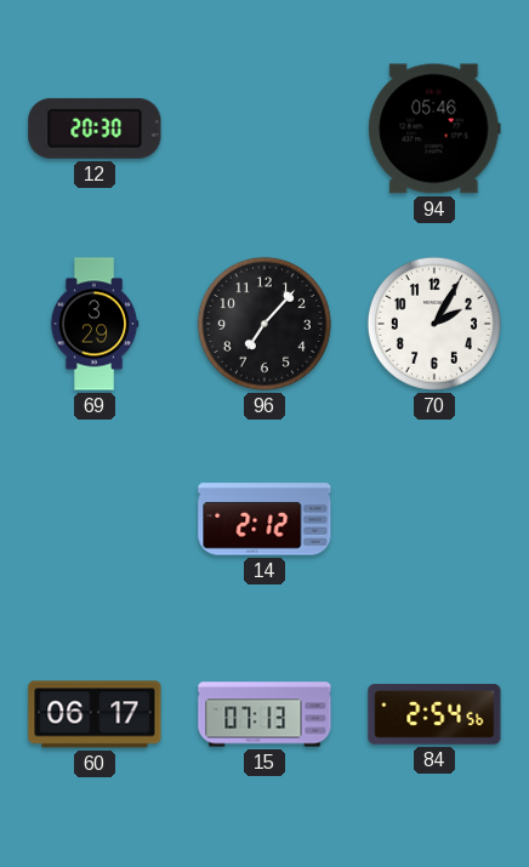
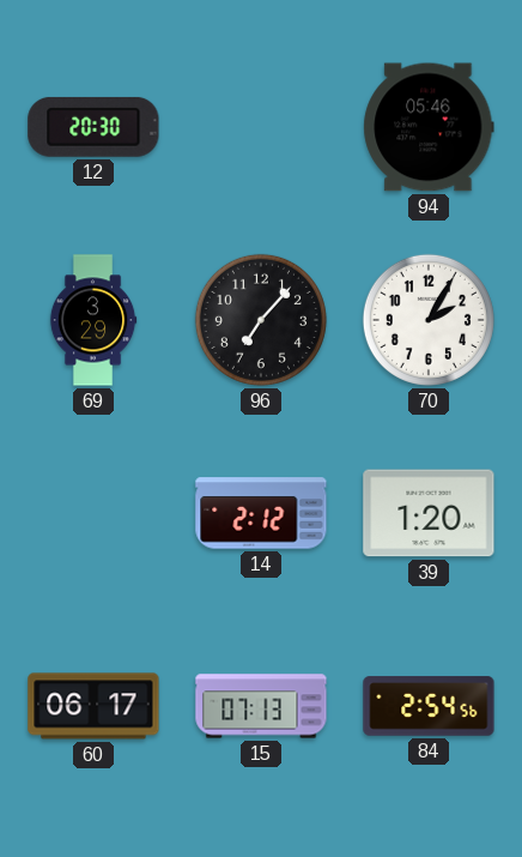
39: none -> 1:20
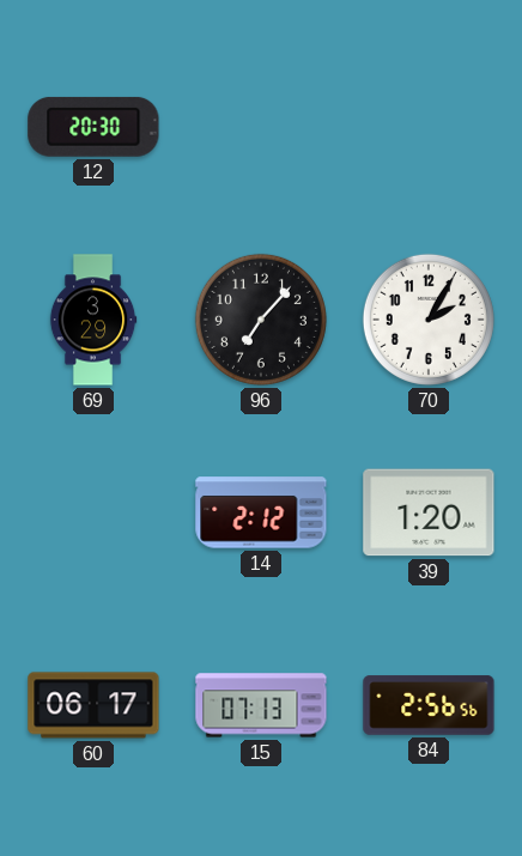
94: 05:46 -> none
84: 2:54 -> 2:56
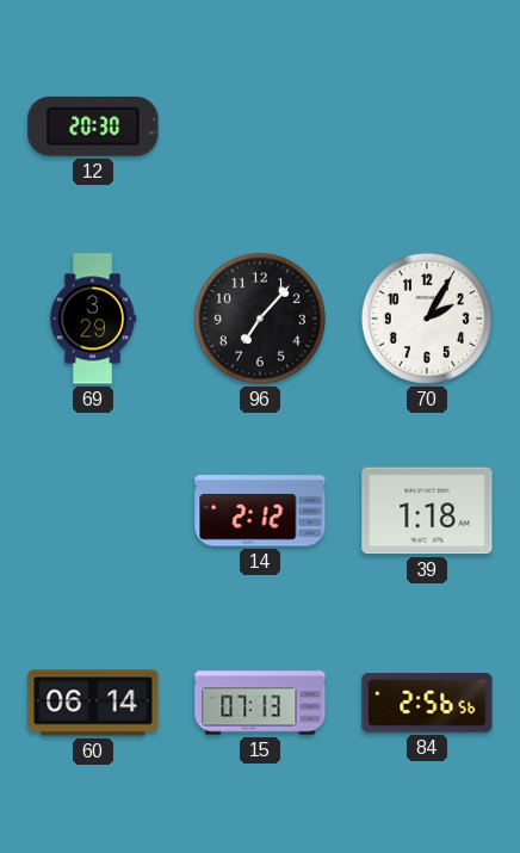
39: 1:20 -> 1:18
60: 06:17 -> 06:14
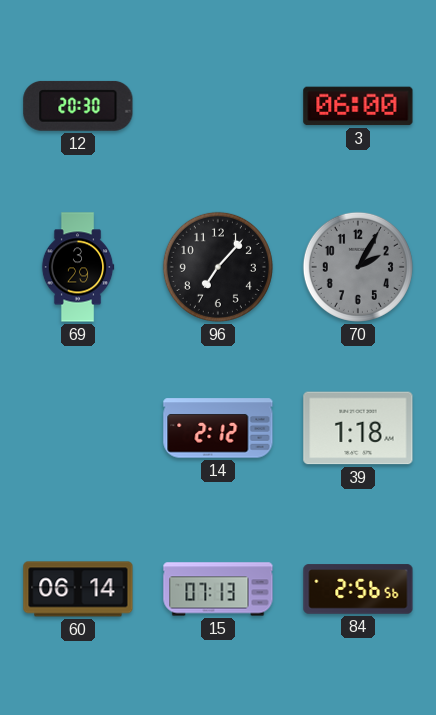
3: none -> 06:00
70 dial: white -> grey
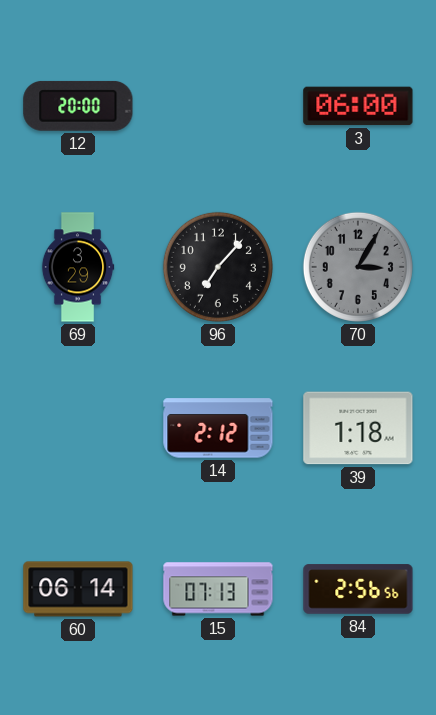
12: 20:30 -> 20:00
70: 2:05 -> 3:05
